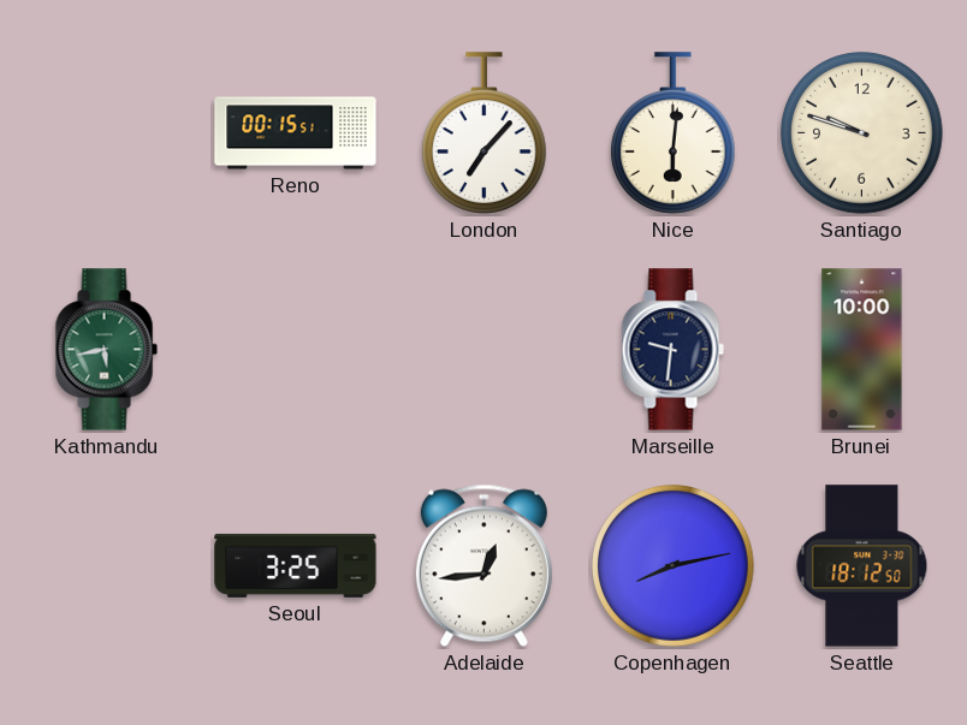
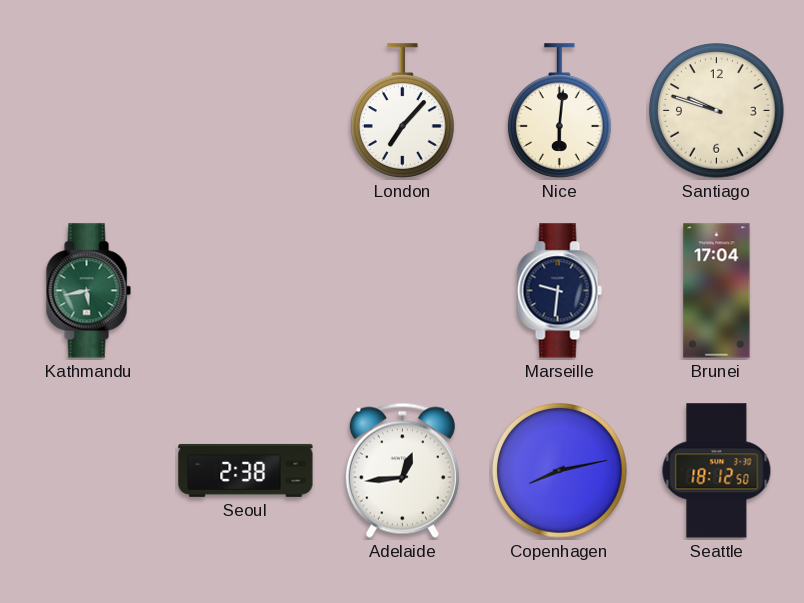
Reno: 00:15 -> none
Brunei: 10:00 -> 17:04
Seoul: 3:25 -> 2:38
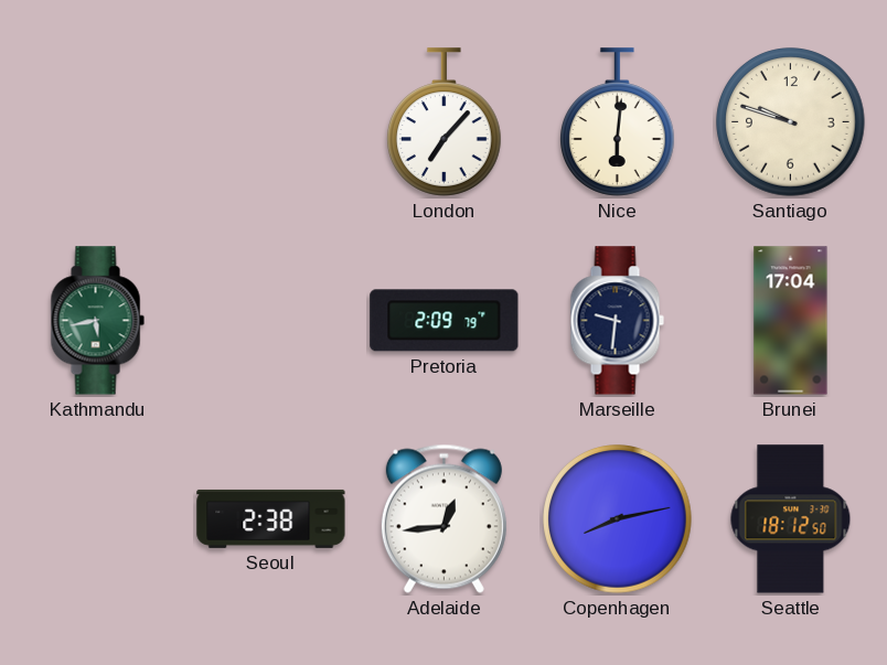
Pretoria: none -> 2:09
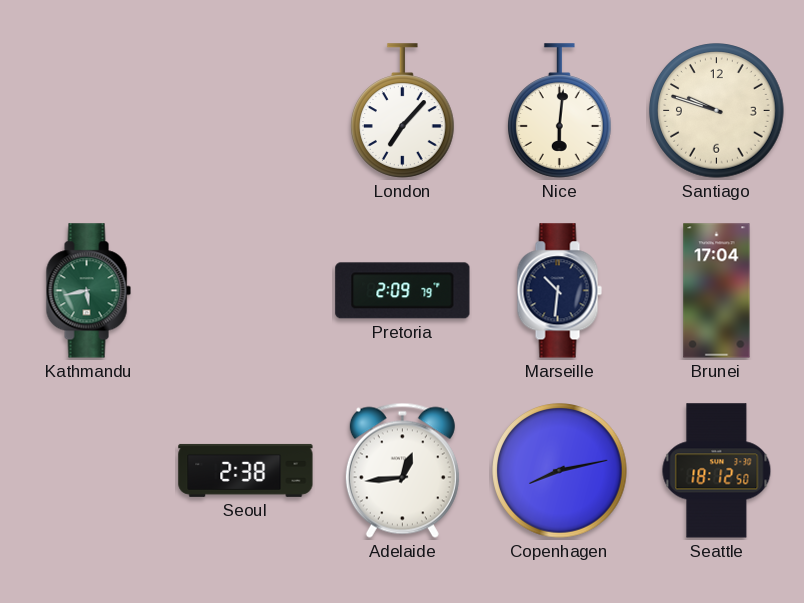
Marseille: 9:31 -> 10:31
